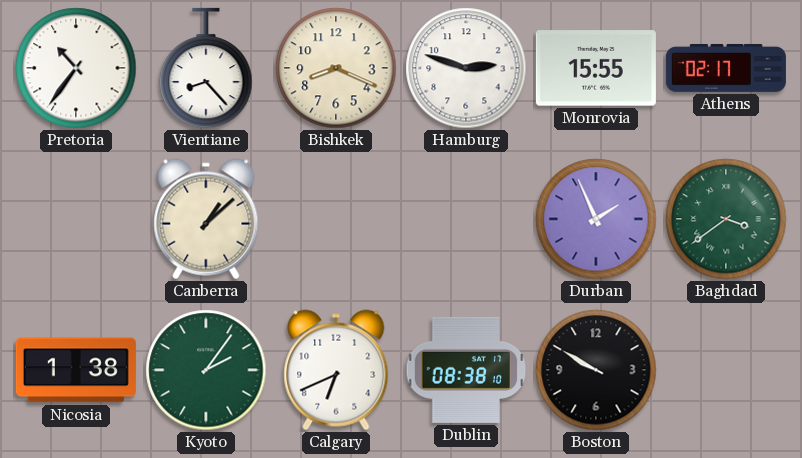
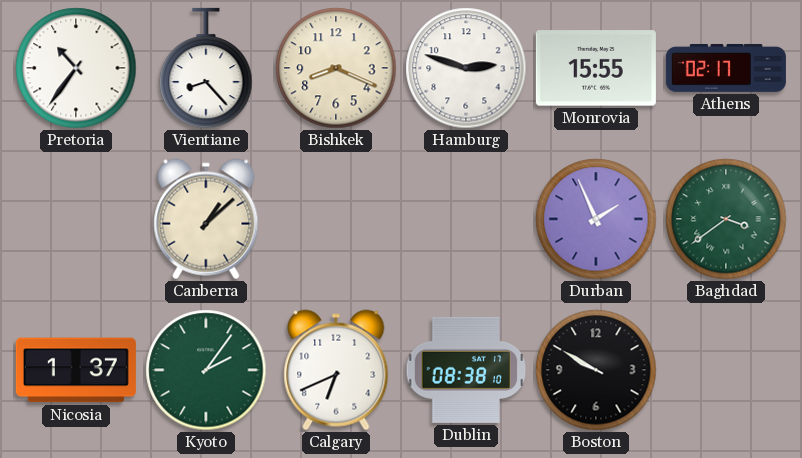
Nicosia: 1:38 -> 1:37
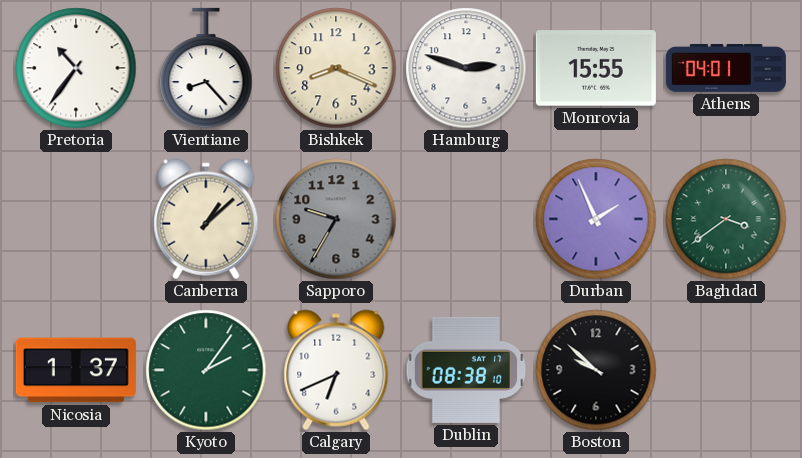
Athens: 02:17 -> 04:01
Sapporo: none -> 9:35
Boston: 9:50 -> 9:52
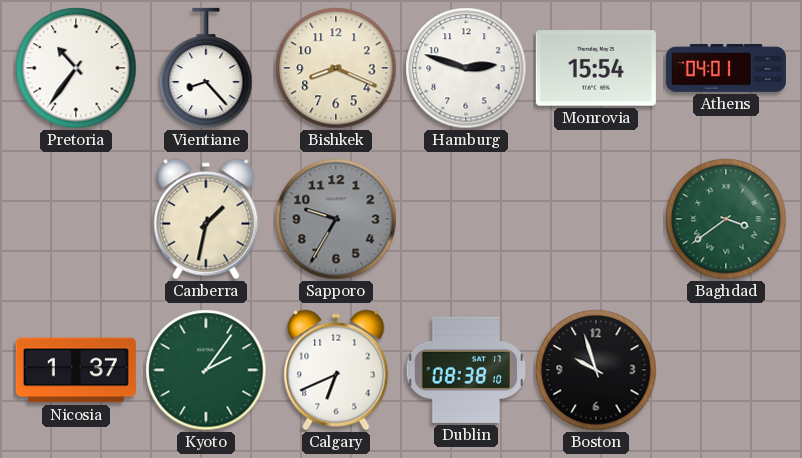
Monrovia: 15:55 -> 15:54
Canberra: 1:08 -> 1:32
Durban: 1:56 -> none
Boston: 9:52 -> 9:57
